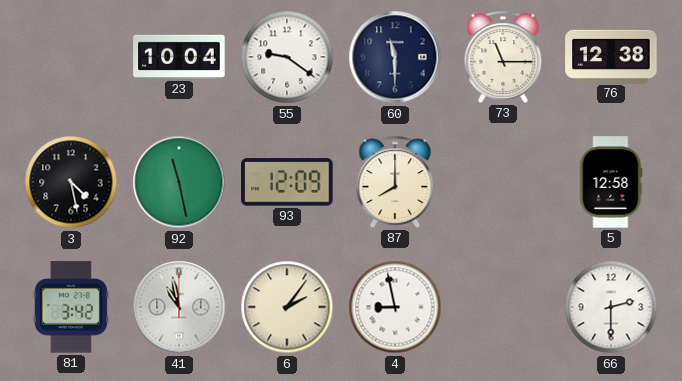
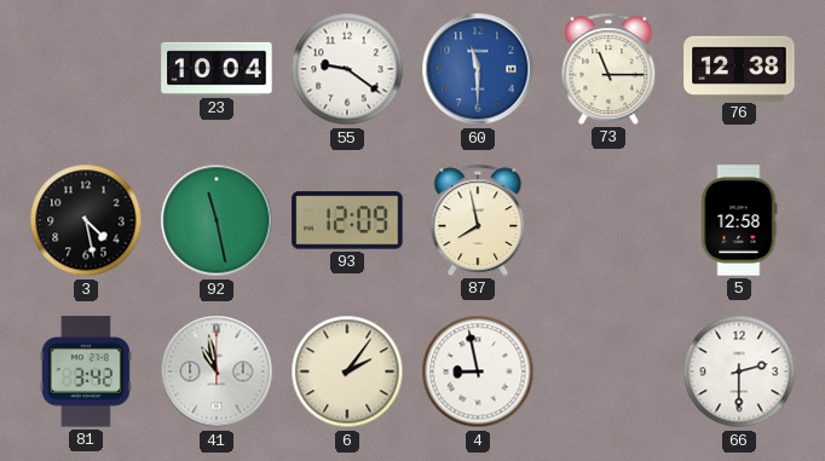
60 dial: navy -> blue
87: 8:00 -> 7:58
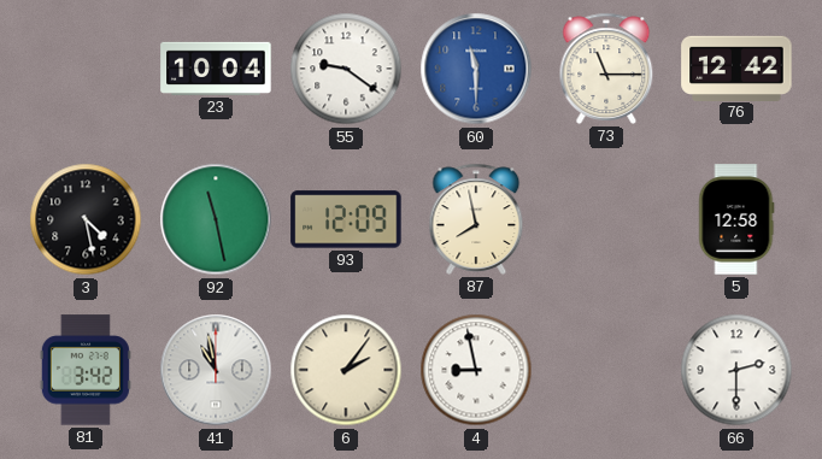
76: 12:38 -> 12:42
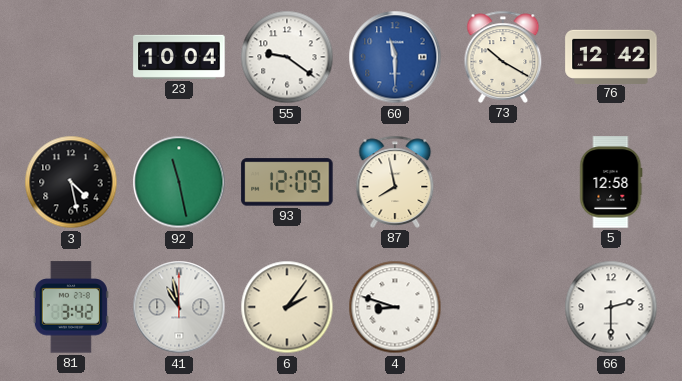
73: 11:15 -> 10:20
4: 8:58 -> 8:48
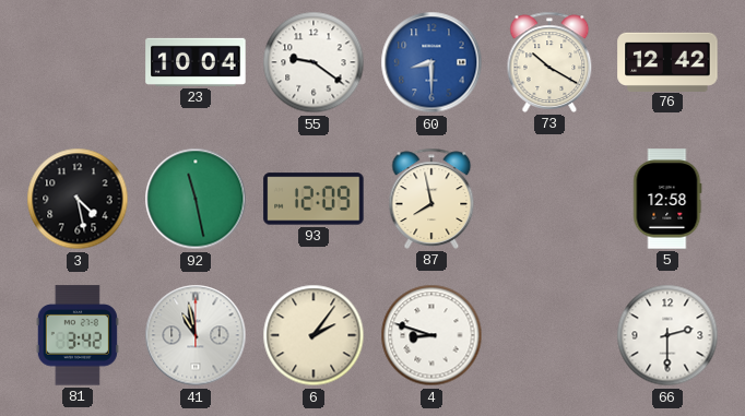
60: 11:30 -> 8:30
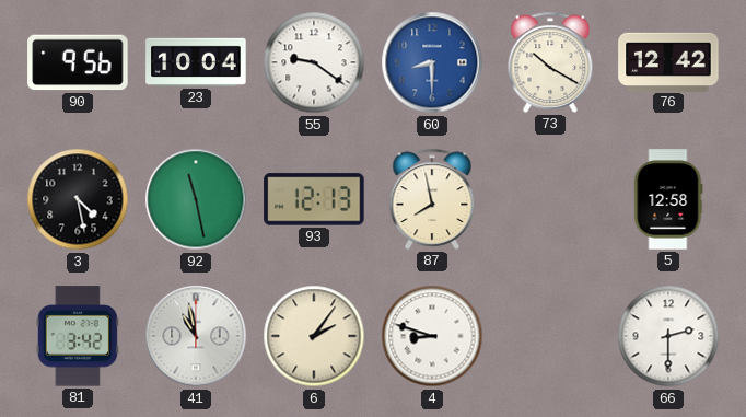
90: none -> 9:56
93: 12:09 -> 12:13
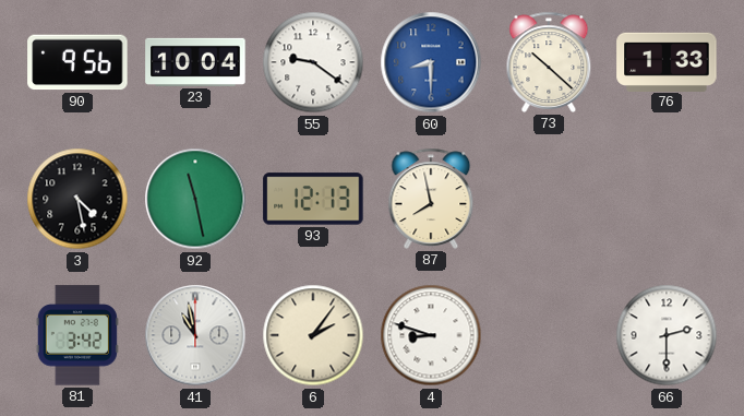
73: 10:20 -> 10:22
76: 12:42 -> 1:33
5: 12:58 -> none
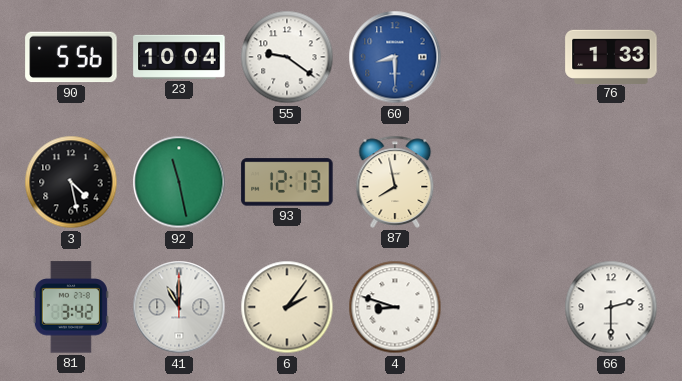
90: 9:56 -> 5:56
73: 10:22 -> none
41: 10:58 -> 11:00
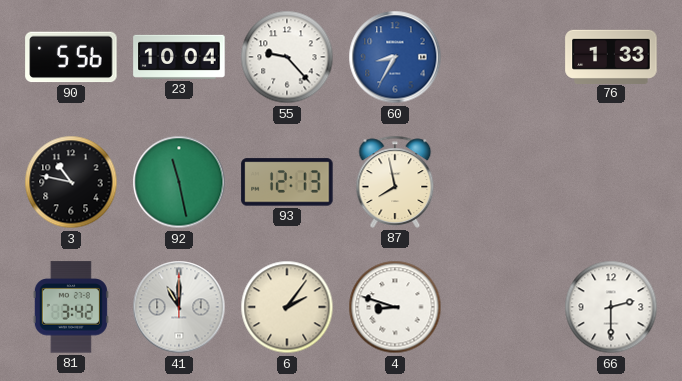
55: 9:21 -> 9:23
60: 8:30 -> 8:35
3: 4:28 -> 10:47
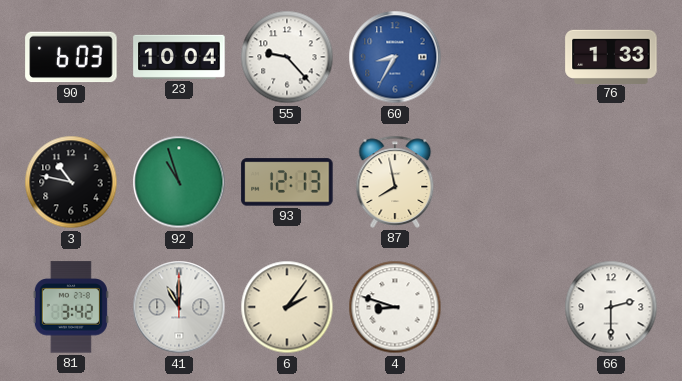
90: 5:56 -> 6:03
92: 11:28 -> 10:57
